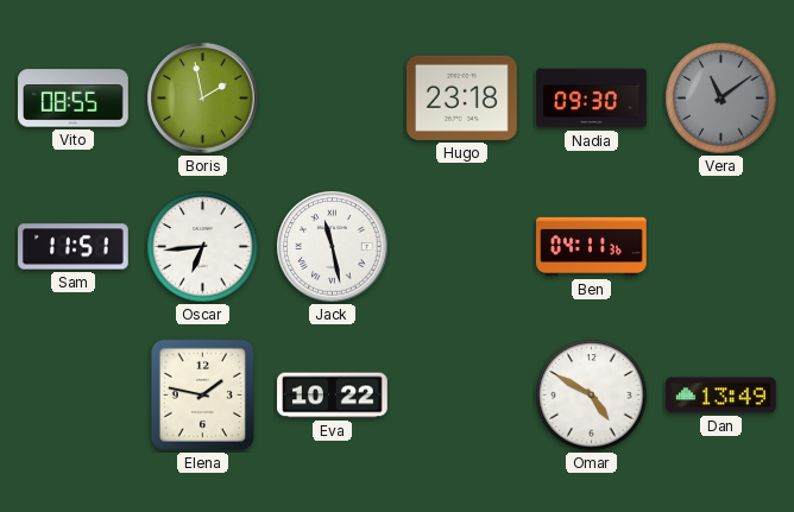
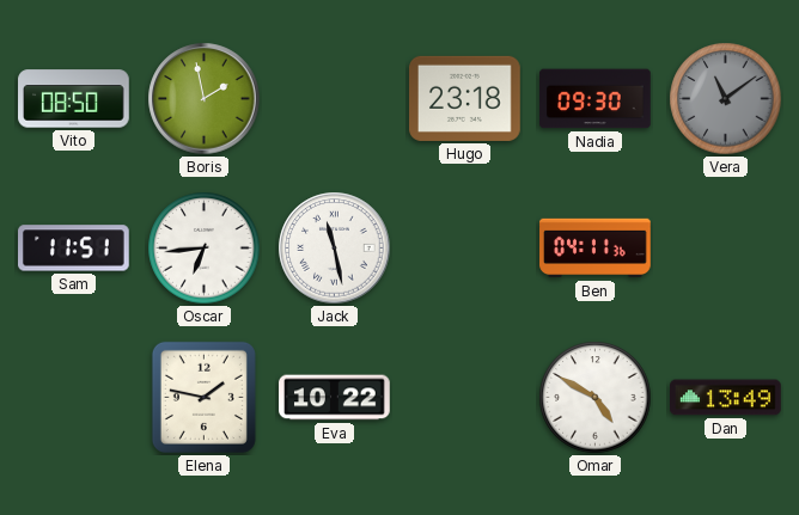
Vito: 08:55 -> 08:50
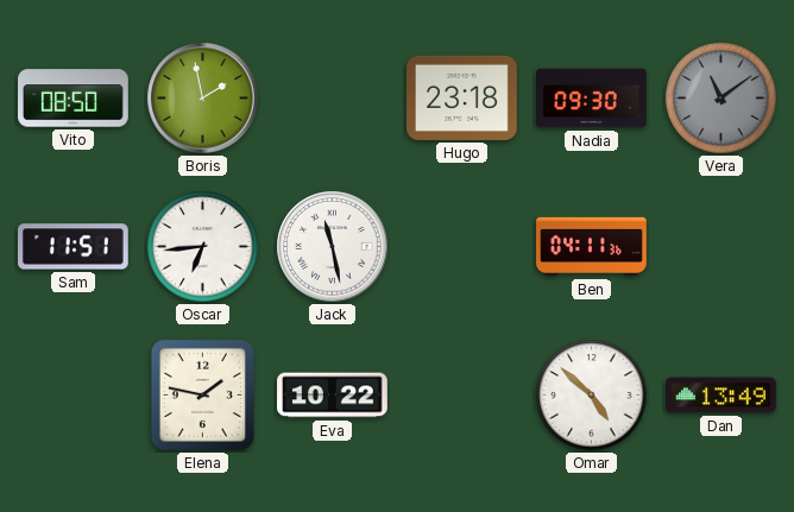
Omar: 4:50 -> 4:52
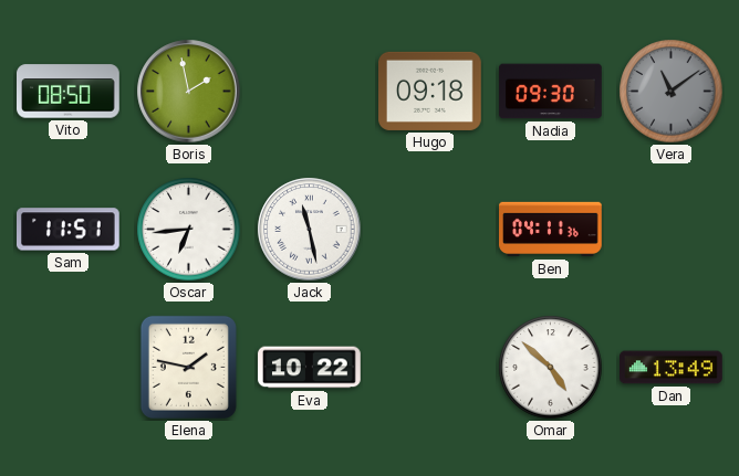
Hugo: 23:18 -> 09:18
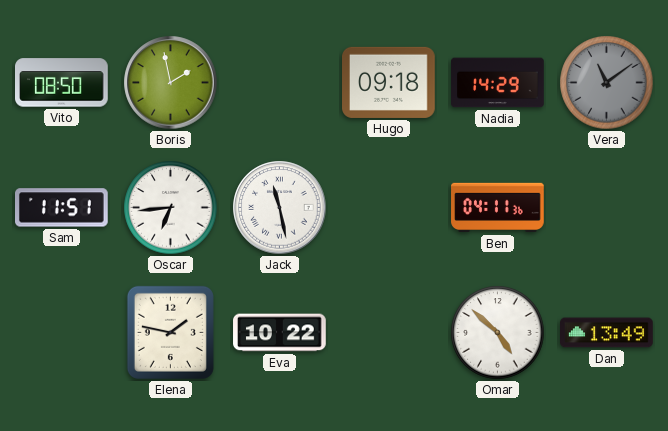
Nadia: 09:30 -> 14:29
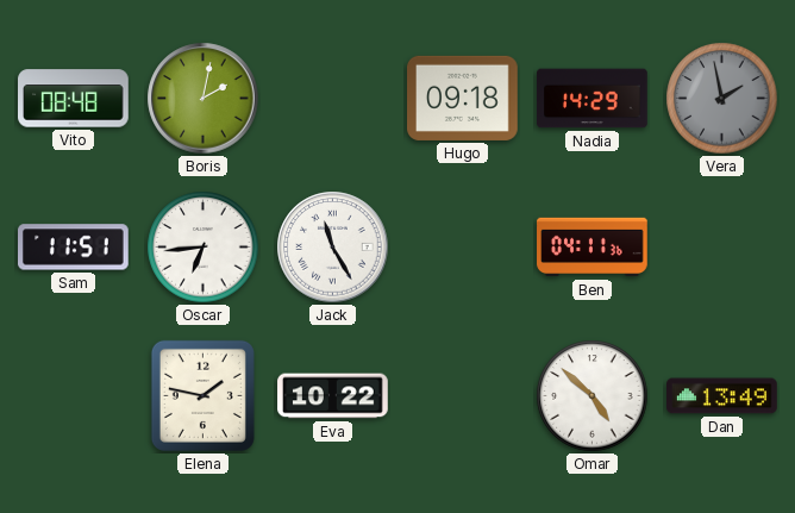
Vito: 08:50 -> 08:48
Boris: 1:58 -> 2:02
Vera: 11:09 -> 1:58
Jack: 11:28 -> 11:25
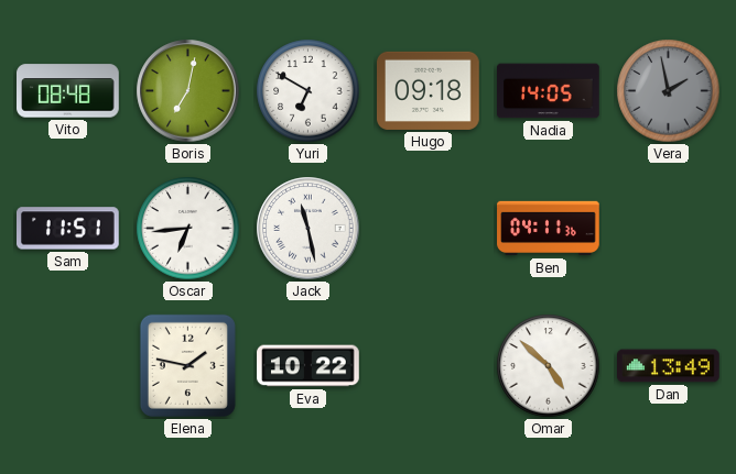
Boris: 2:02 -> 7:02
Yuri: none -> 6:50
Nadia: 14:29 -> 14:05
Jack: 11:25 -> 11:28
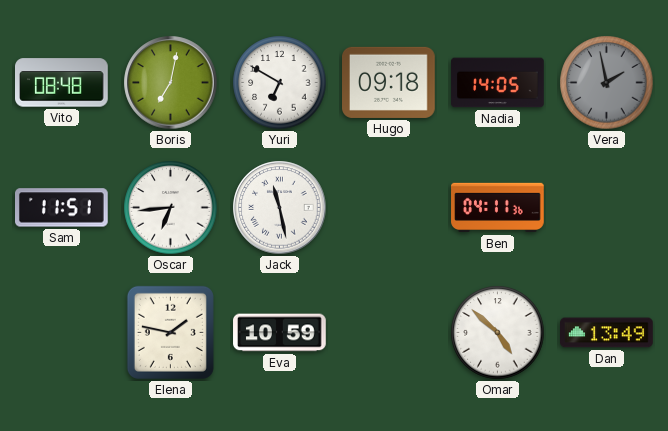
Eva: 10:22 -> 10:59
